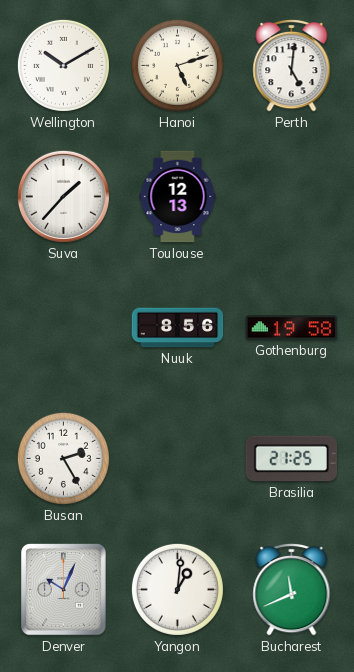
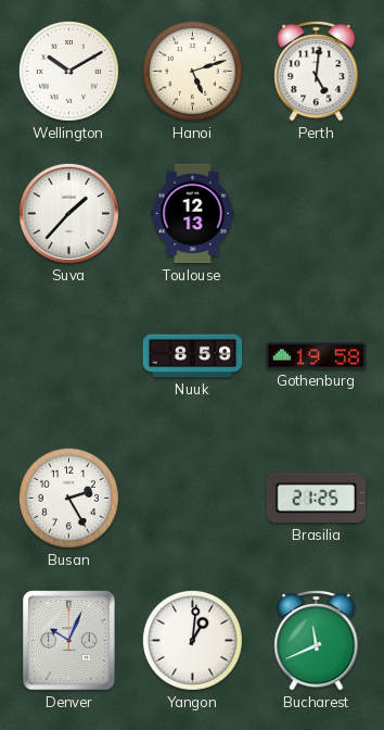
Nuuk: 8:56 -> 8:59
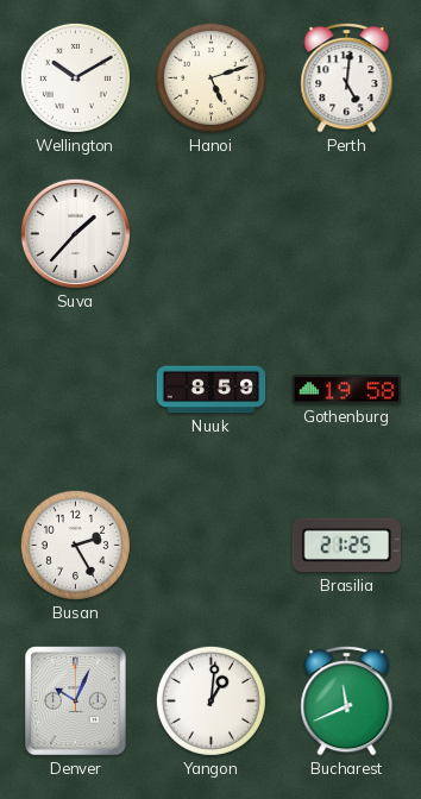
Toulouse: 12:13 -> none
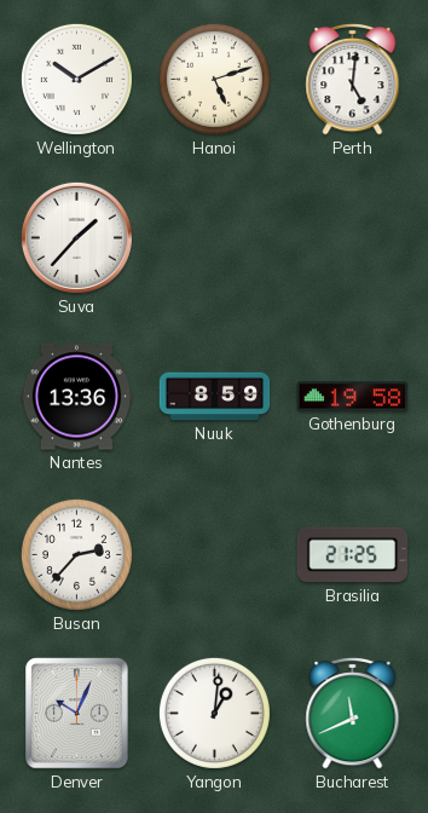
Nantes: none -> 13:36
Busan: 2:25 -> 2:37
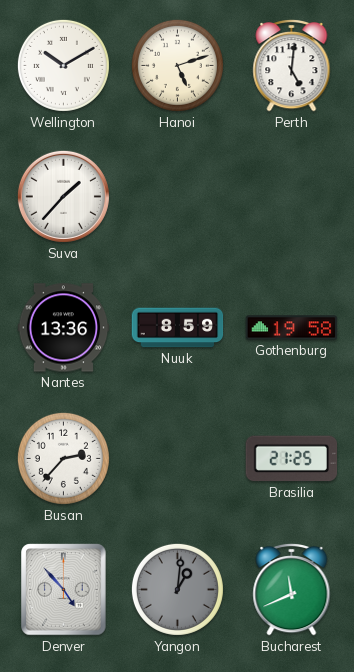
Denver: 10:04 -> 4:53
Yangon dial: white -> grey
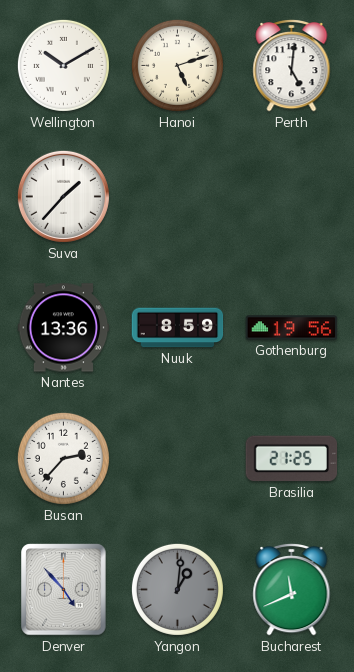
Gothenburg: 19:58 -> 19:56
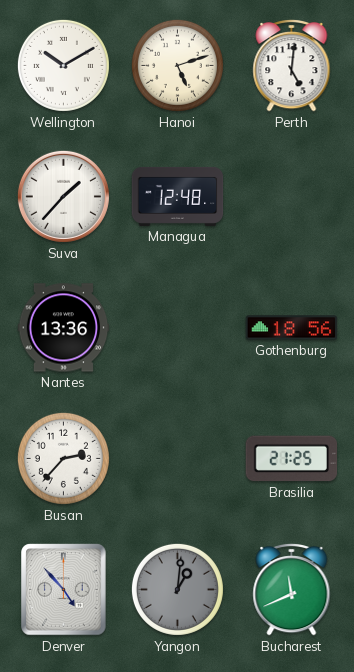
Managua: none -> 12:48
Nuuk: 8:59 -> none
Gothenburg: 19:56 -> 18:56
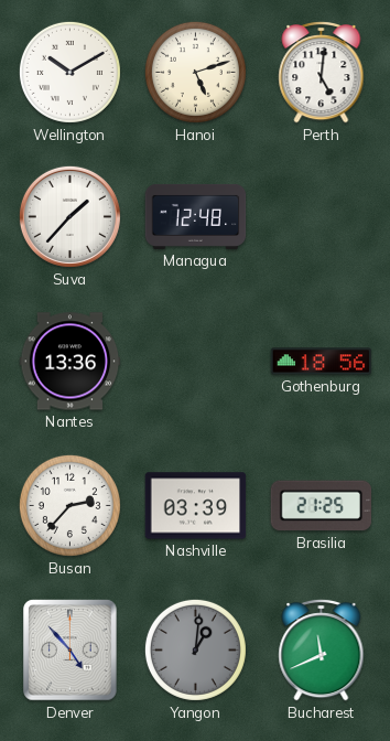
Nashville: none -> 03:39
